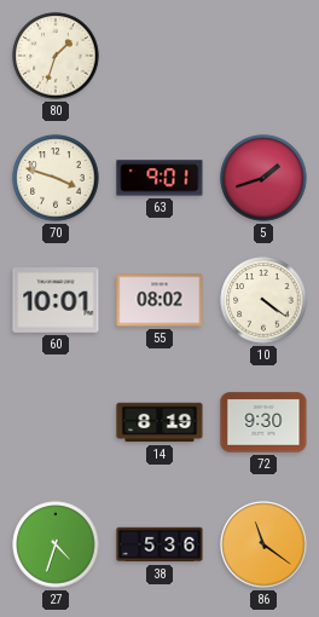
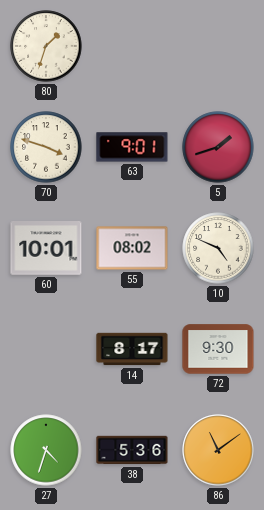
10: 4:21 -> 4:49
14: 8:19 -> 8:17
86: 11:21 -> 11:09
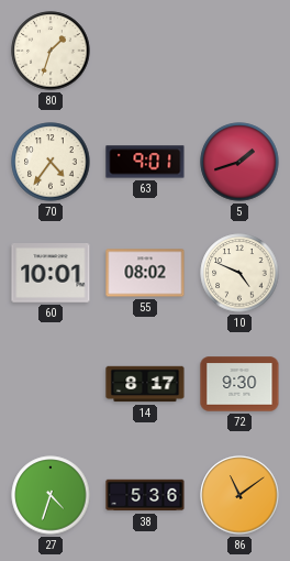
70: 3:48 -> 4:36
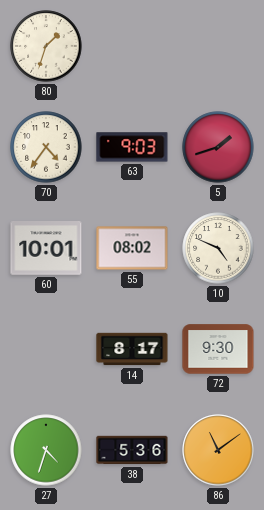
63: 9:01 -> 9:03
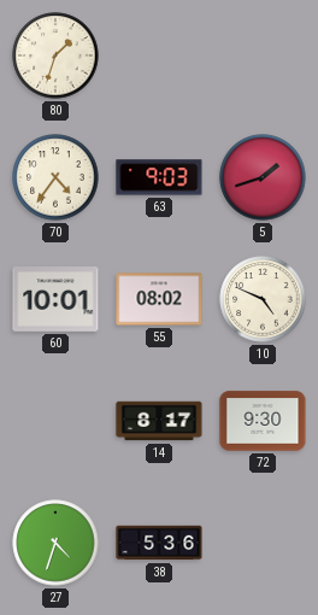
86: 11:09 -> none
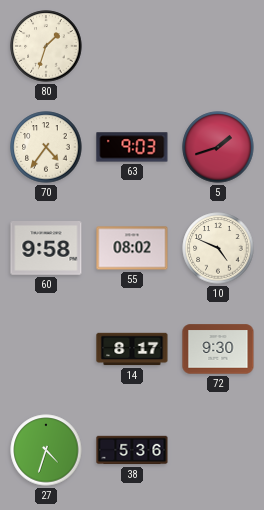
60: 10:01 -> 9:58
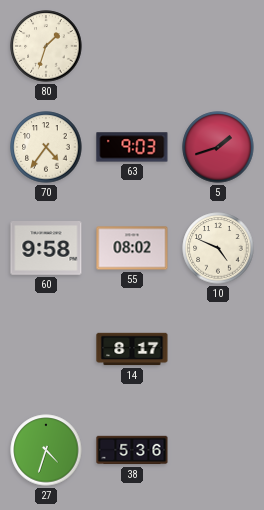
72: 9:30 -> none
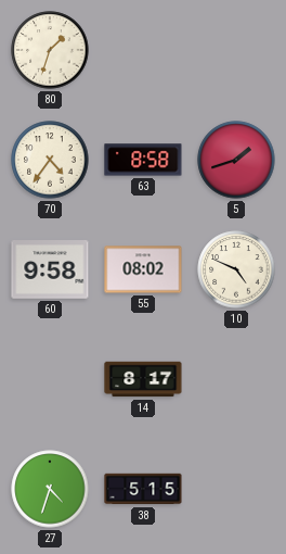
63: 9:03 -> 8:58
38: 5:36 -> 5:15
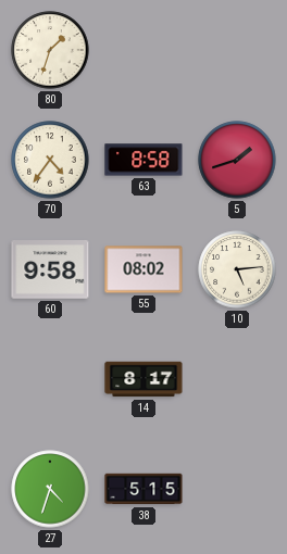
10: 4:49 -> 5:14
